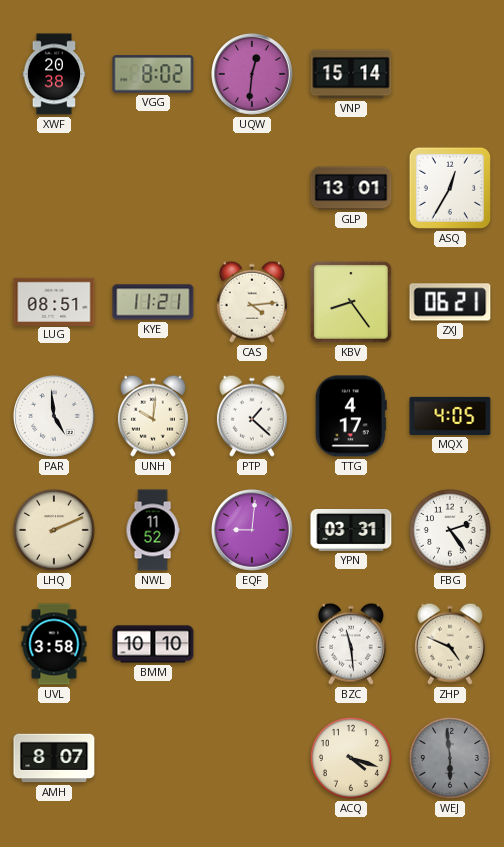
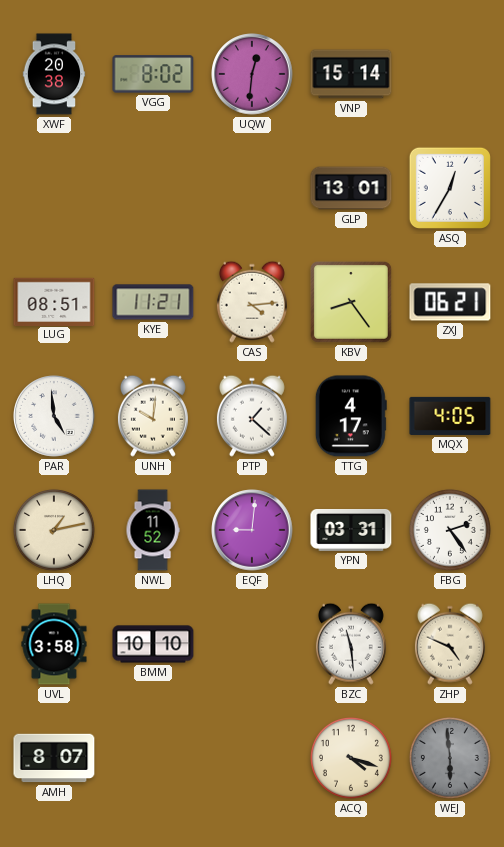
LHQ: 2:11 -> 1:13
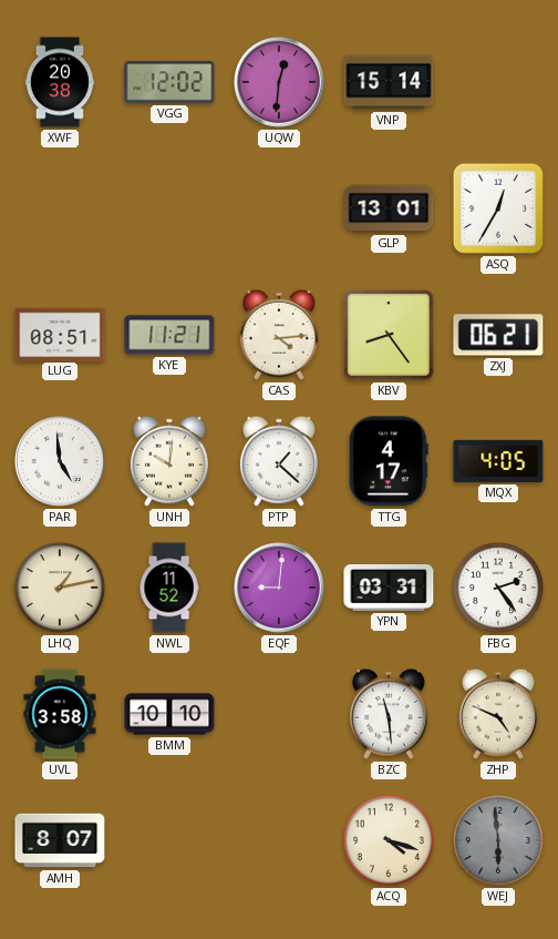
VGG: 8:02 -> 12:02
